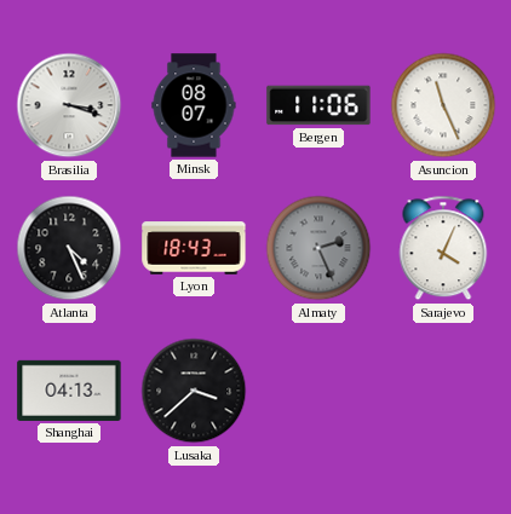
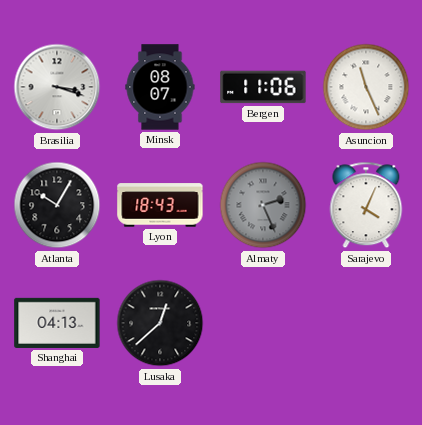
Atlanta: 4:26 -> 10:05
Lusaka: 3:38 -> 12:38
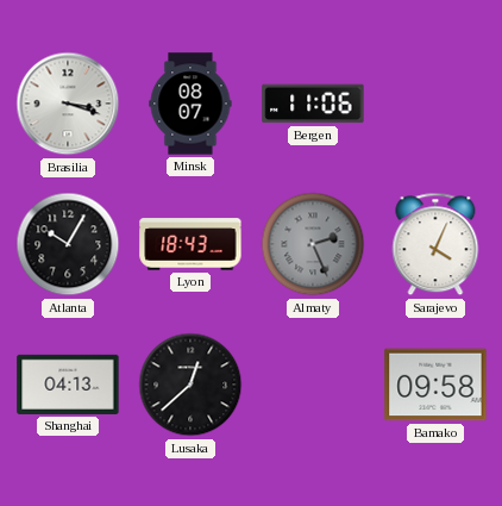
Asuncion: 11:26 -> none
Bamako: none -> 09:58
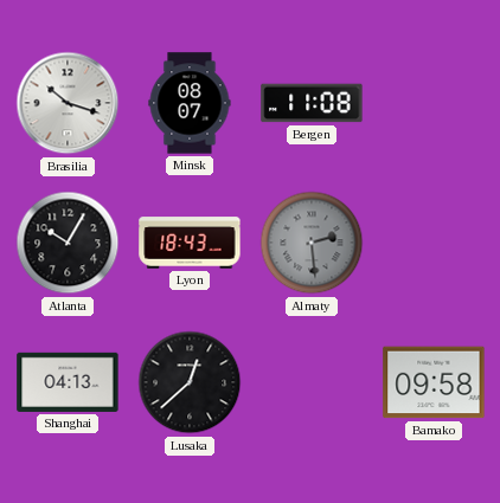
Brasilia: 3:18 -> 10:18
Bergen: 11:06 -> 11:08
Almaty: 2:26 -> 2:29
Sarajevo: 4:04 -> none
